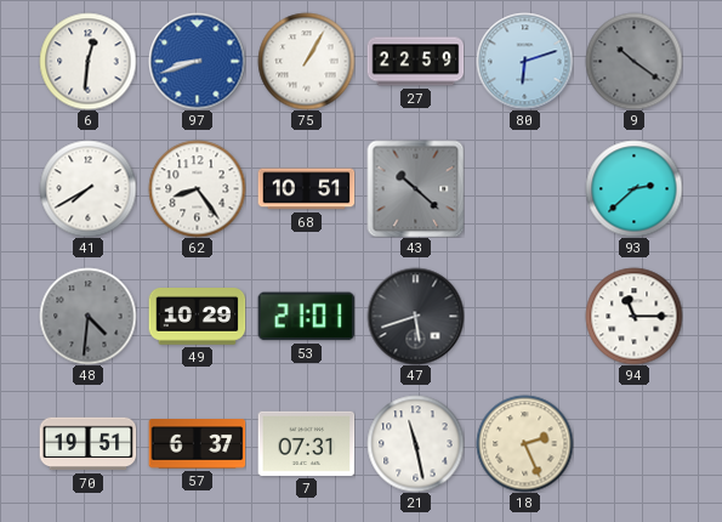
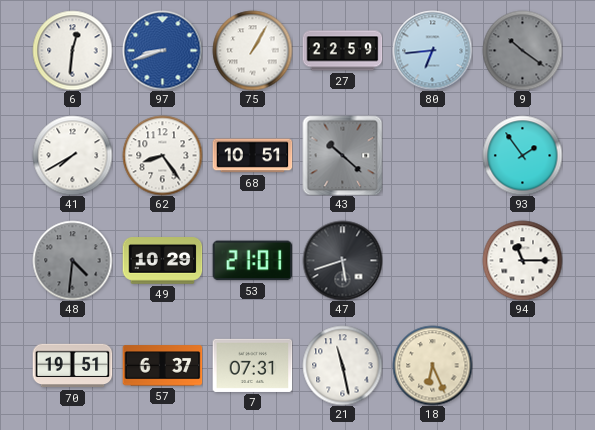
80: 6:12 -> 6:44
93: 2:38 -> 1:54
18: 2:26 -> 6:26
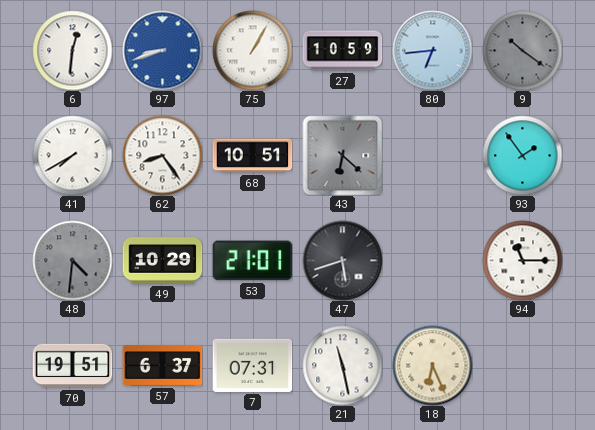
27: 22:59 -> 10:59
43: 10:22 -> 6:22
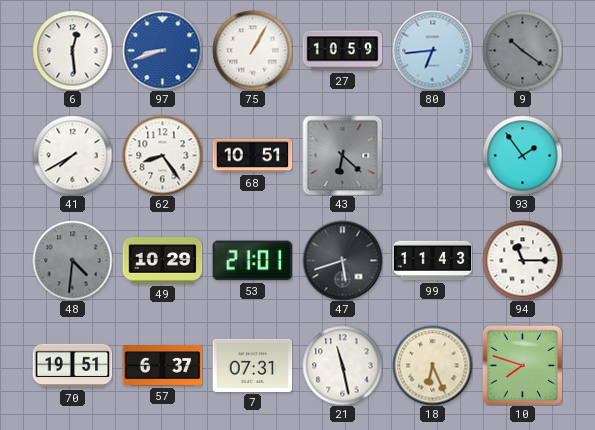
6: 12:31 -> 12:29
99: none -> 11:43
10: none -> 7:48
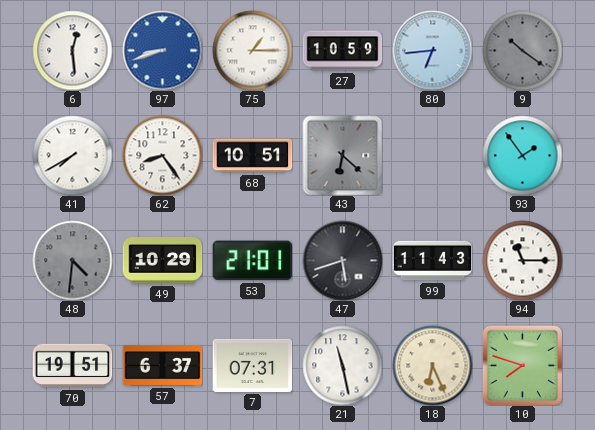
75: 1:05 -> 1:15
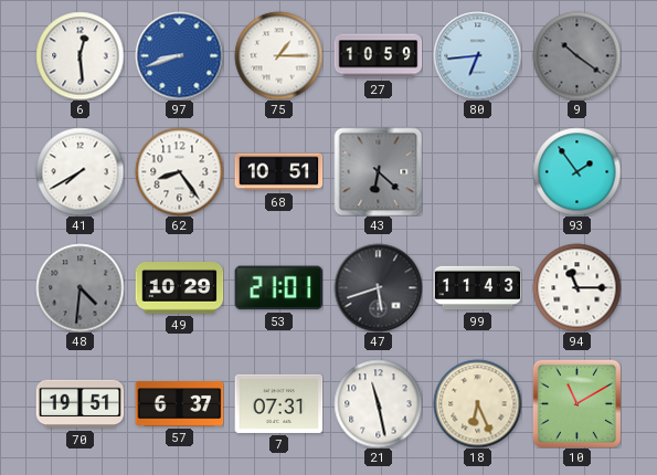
10: 7:48 -> 11:10
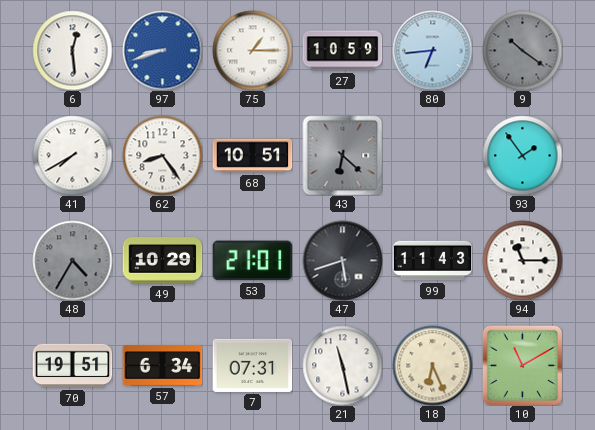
48: 4:31 -> 4:35
57: 6:37 -> 6:34
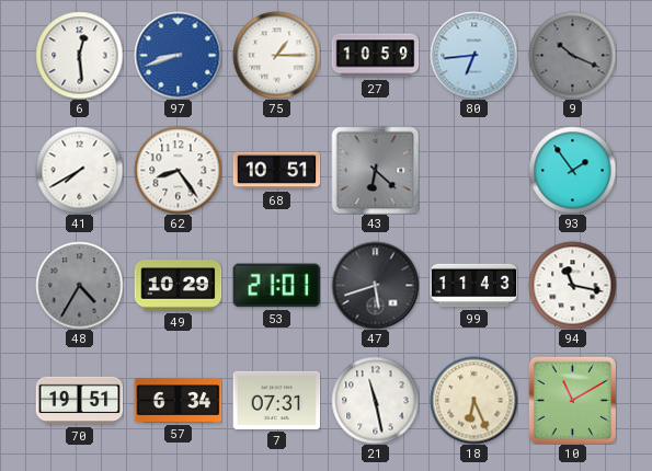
9: 10:21 -> 10:19
94: 11:15 -> 11:17
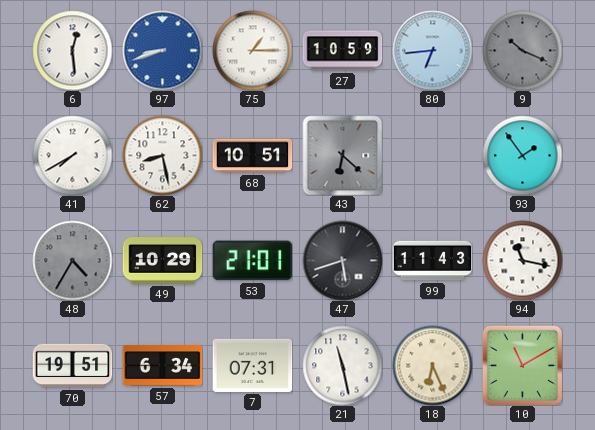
62: 8:24 -> 8:28
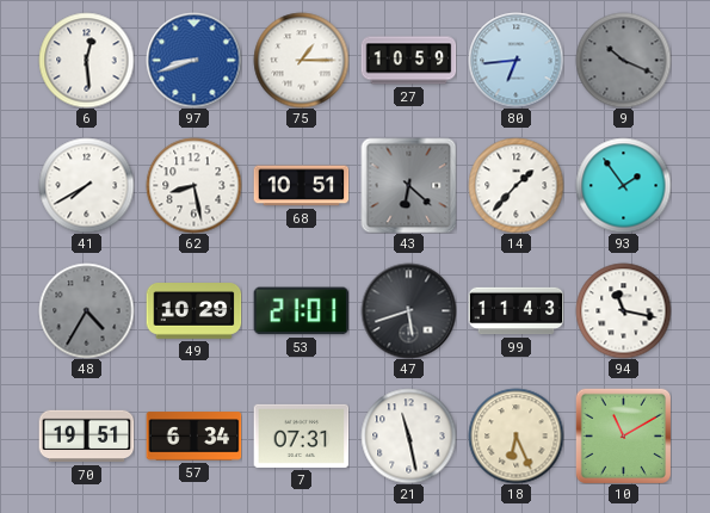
14: none -> 1:37
